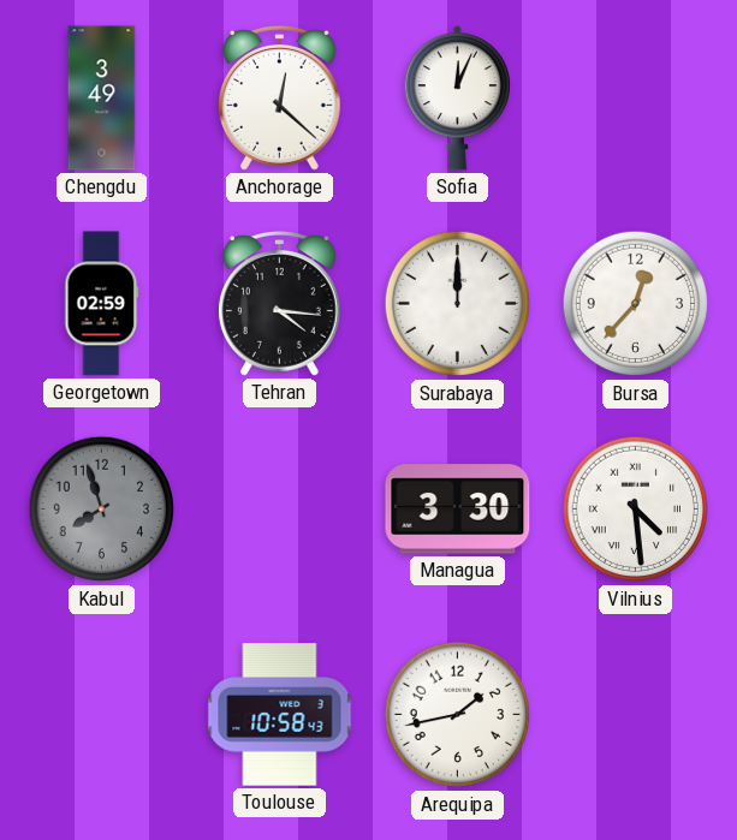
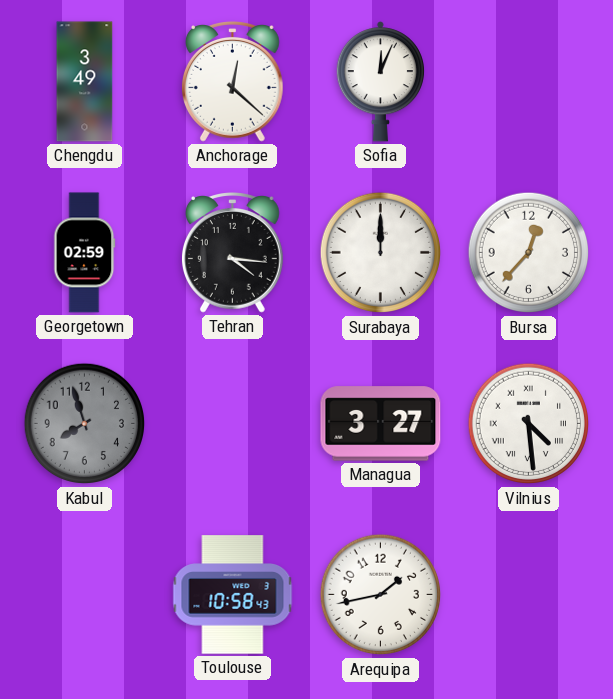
Managua: 3:30 -> 3:27
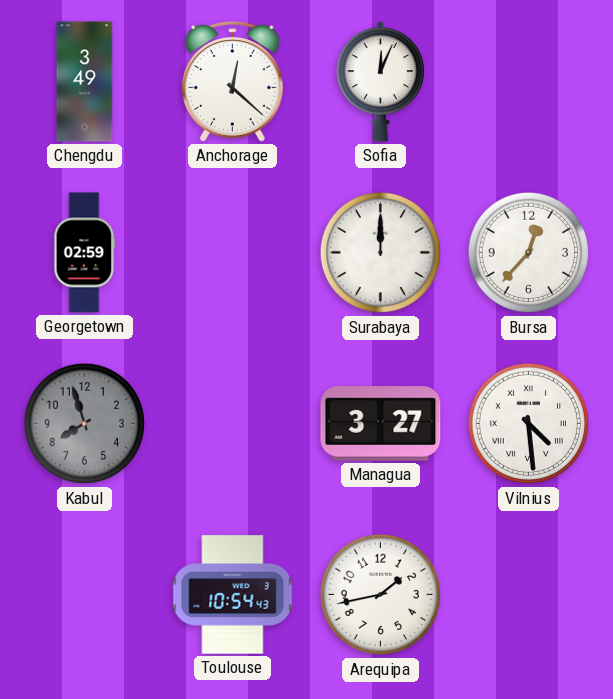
Tehran: 4:16 -> none
Toulouse: 10:58 -> 10:54
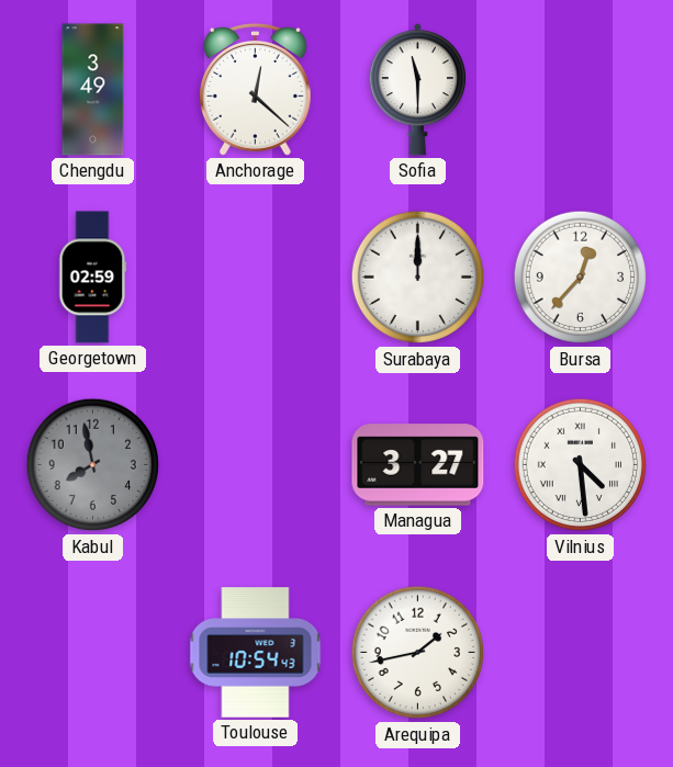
Sofia: 12:04 -> 11:30
Kabul: 7:57 -> 7:58
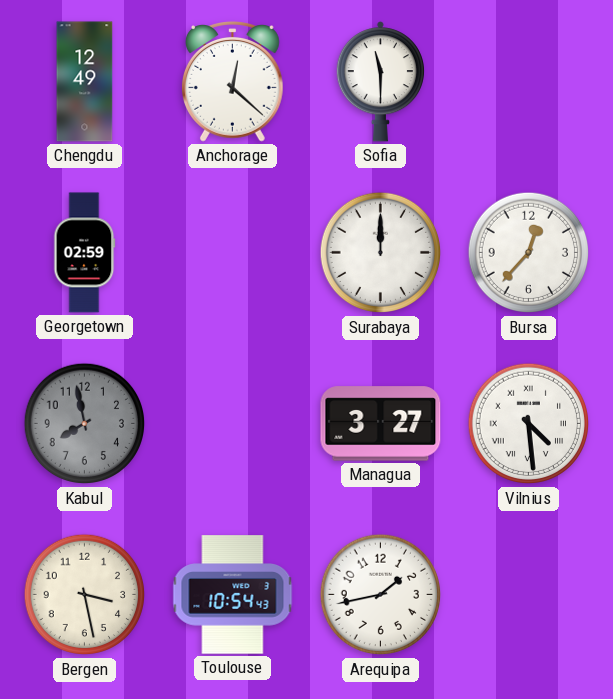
Chengdu: 3:49 -> 12:49
Bergen: none -> 3:28
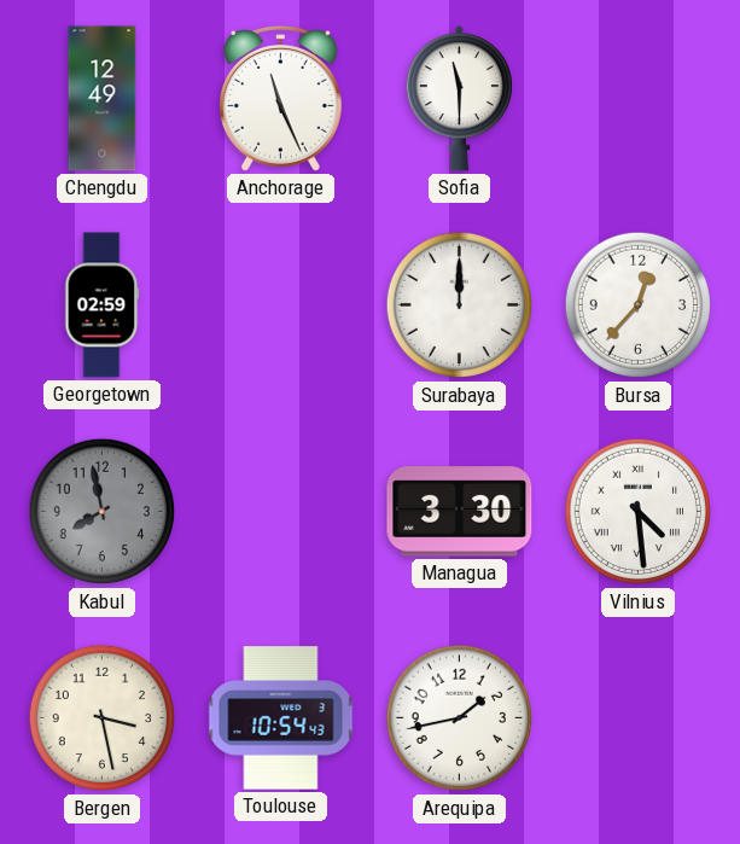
Anchorage: 12:22 -> 11:26
Managua: 3:27 -> 3:30
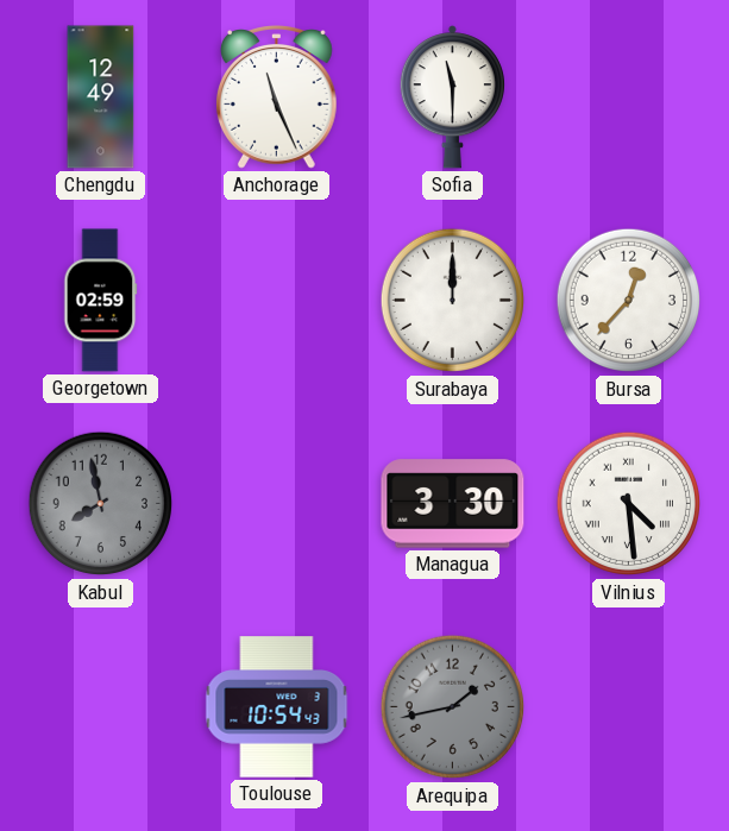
Bergen: 3:28 -> none
Arequipa dial: white -> grey
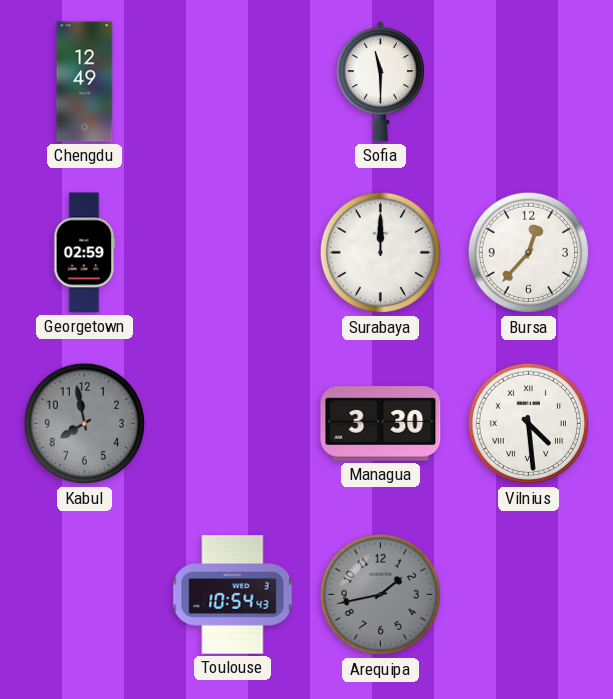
Anchorage: 11:26 -> none
